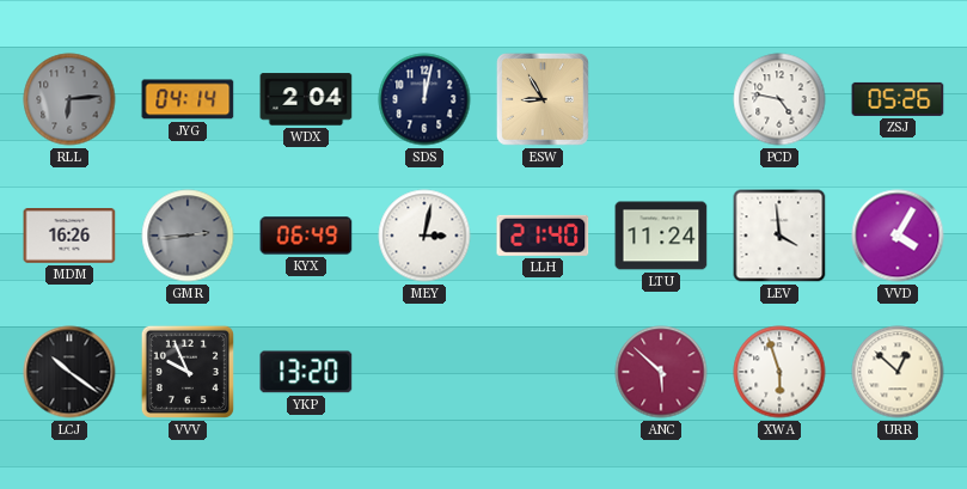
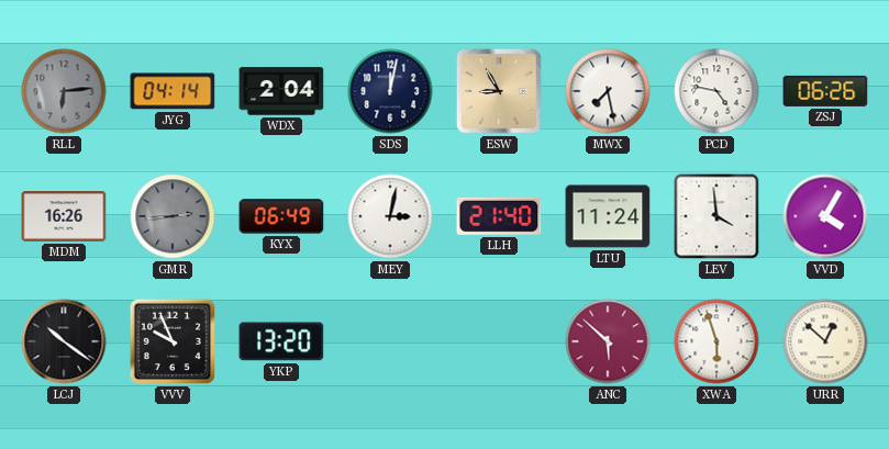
MWX: none -> 7:28
ZSJ: 05:26 -> 06:26
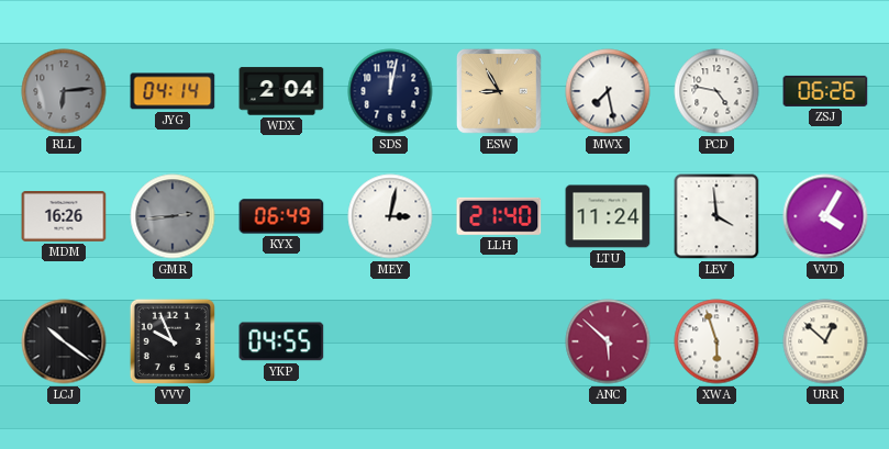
YKP: 13:20 -> 04:55
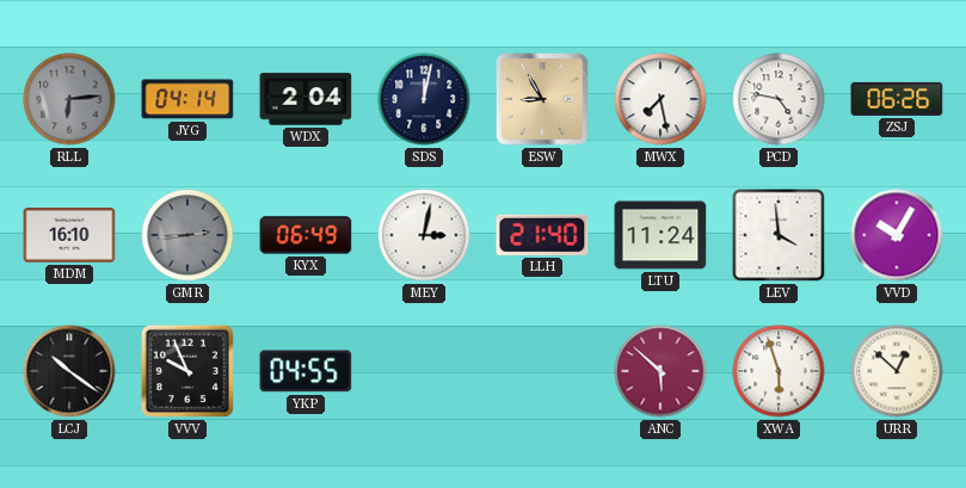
MDM: 16:26 -> 16:10
VVD: 4:05 -> 10:05
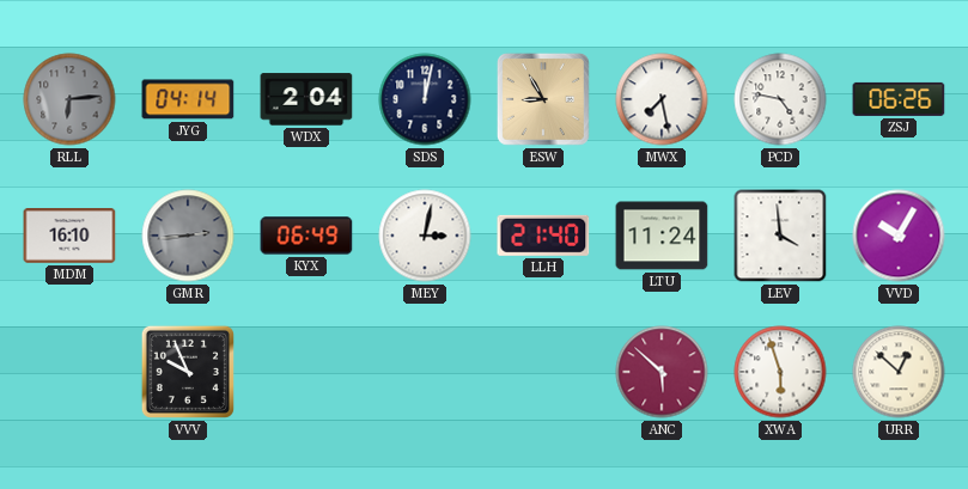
LCJ: 10:21 -> none
YKP: 04:55 -> none
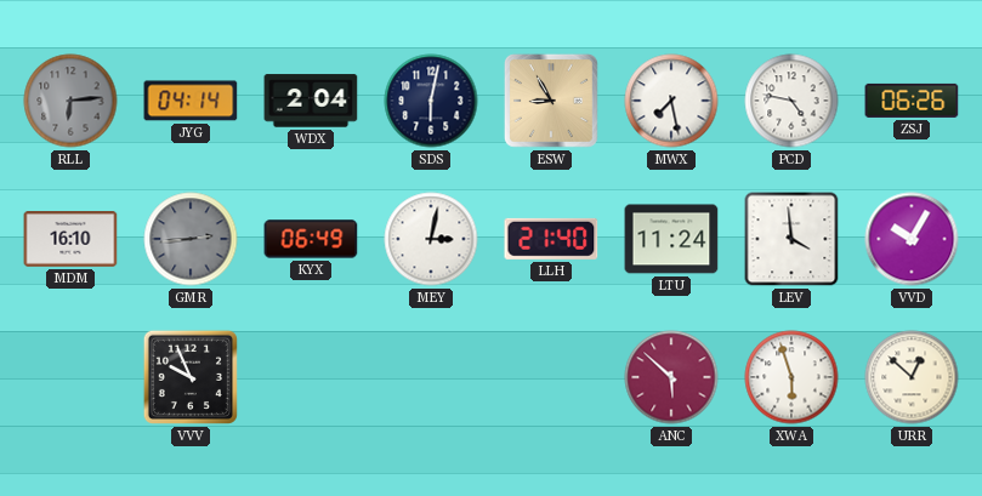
SDS: 12:02 -> 6:02
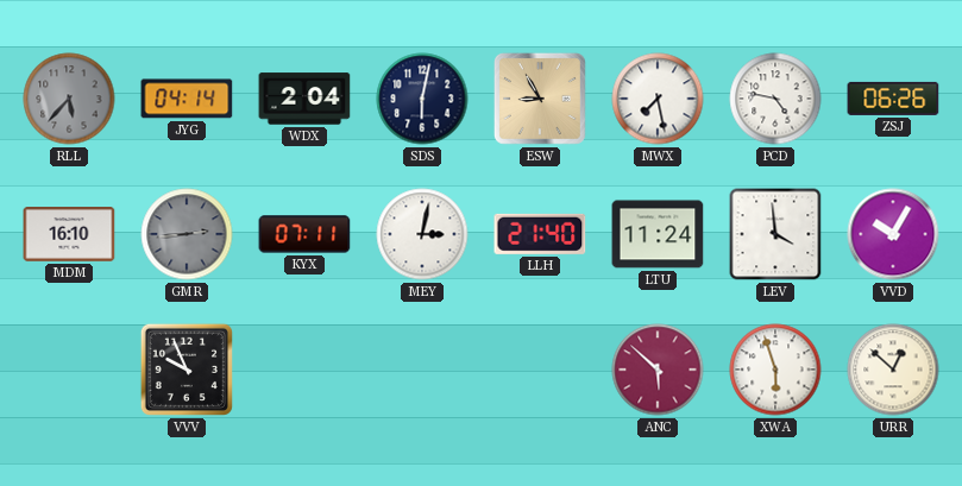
RLL: 6:14 -> 5:37
KYX: 06:49 -> 07:11
